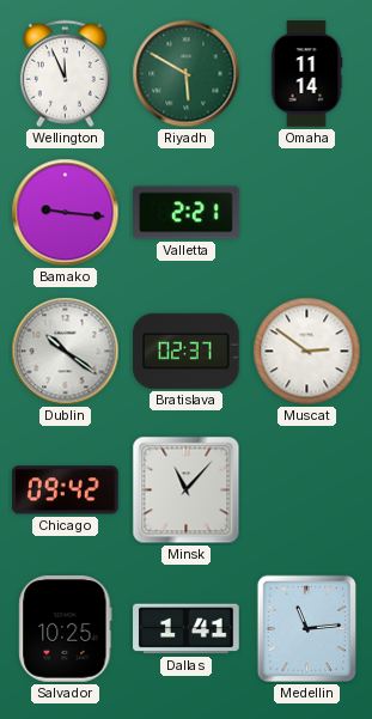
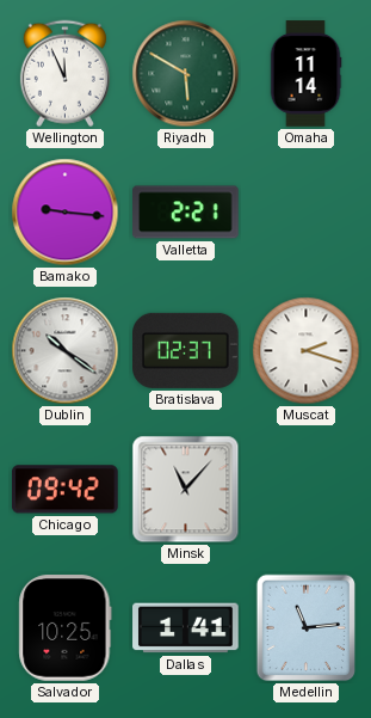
Muscat: 2:51 -> 2:18
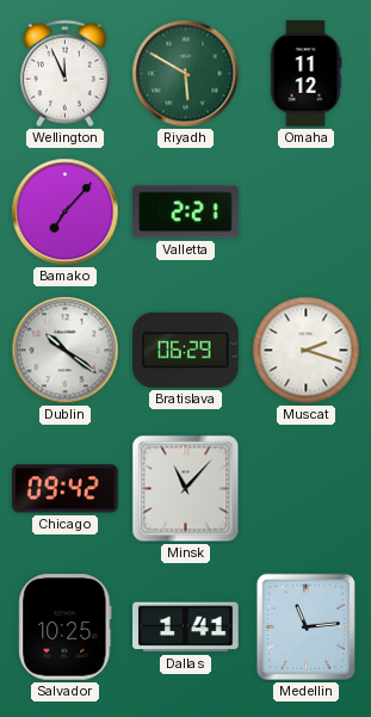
Omaha: 11:14 -> 11:12
Bamako: 9:16 -> 7:07
Bratislava: 02:37 -> 06:29
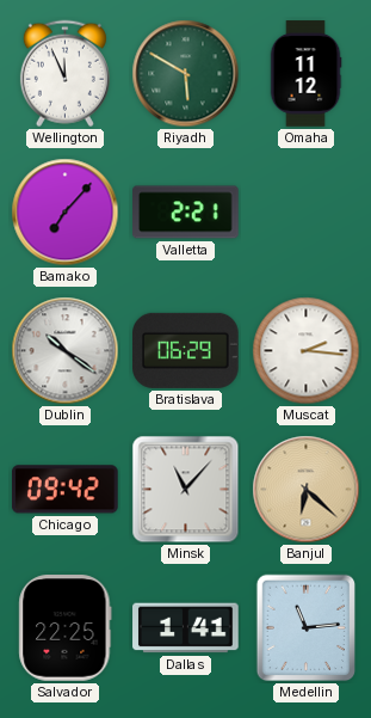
Muscat: 2:18 -> 2:16
Banjul: none -> 6:22
Salvador: 10:25 -> 22:25
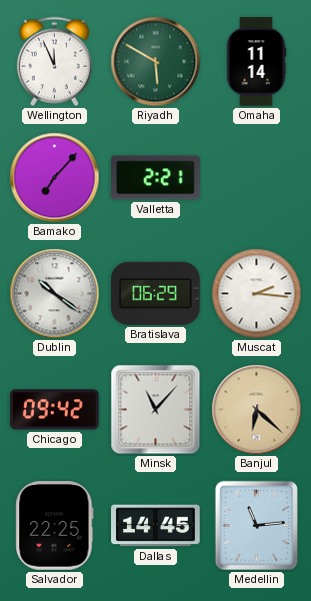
Omaha: 11:12 -> 11:14
Dallas: 1:41 -> 14:45
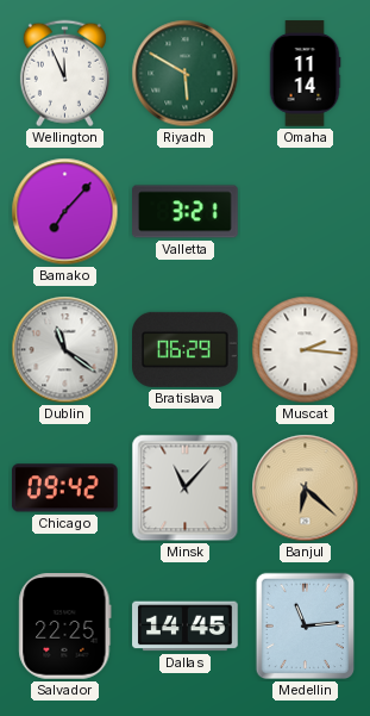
Valletta: 2:21 -> 3:21
Dublin: 10:21 -> 11:21
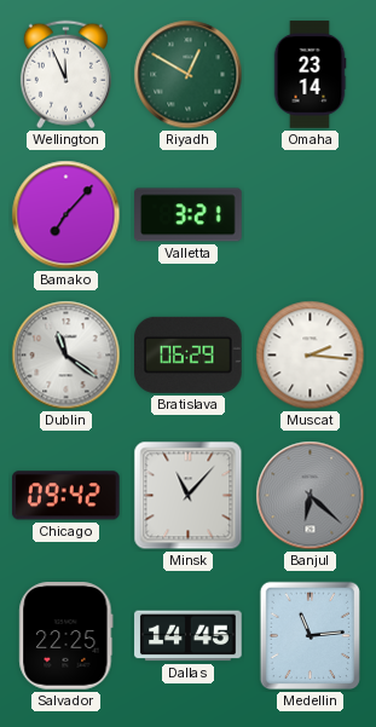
Riyadh: 5:50 -> 12:50
Omaha: 11:14 -> 23:14
Banjul dial: champagne -> grey
